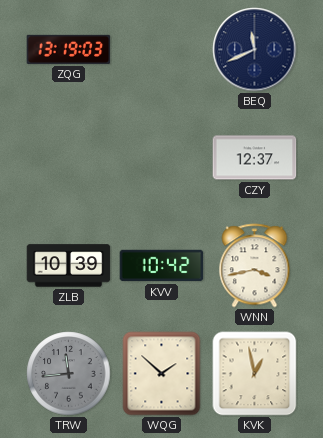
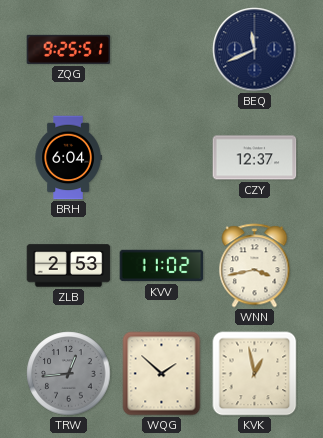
ZQG: 13:19 -> 9:25
BRH: none -> 6:04
ZLB: 10:39 -> 2:53
KVV: 10:42 -> 11:02
TRW: 11:44 -> 12:44
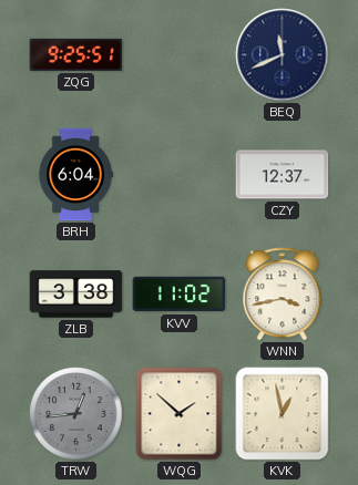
ZLB: 2:53 -> 3:38
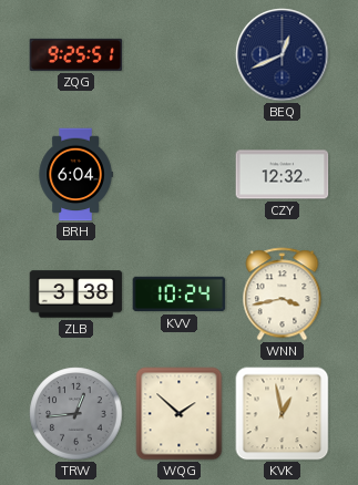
BEQ: 11:41 -> 12:41
CZY: 12:37 -> 12:32
KVV: 11:02 -> 10:24
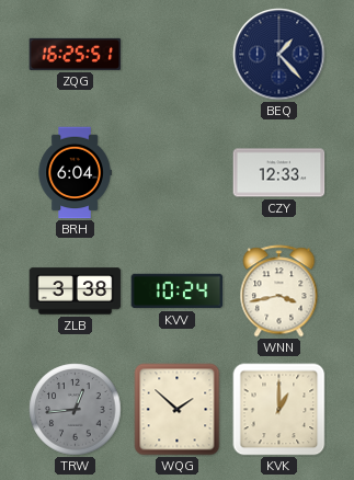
ZQG: 9:25 -> 16:25
BEQ: 12:41 -> 1:23
CZY: 12:32 -> 12:33
KVK: 12:58 -> 1:00
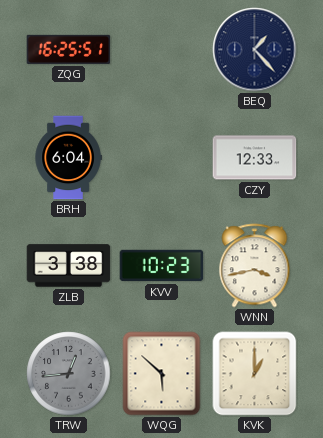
KVV: 10:24 -> 10:23
WQG: 1:52 -> 5:52
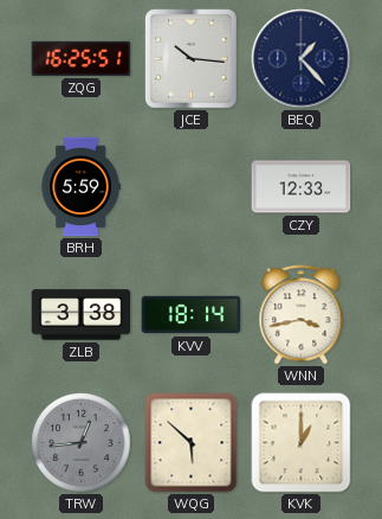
JCE: none -> 10:16
BRH: 6:04 -> 5:59
KVV: 10:23 -> 18:14
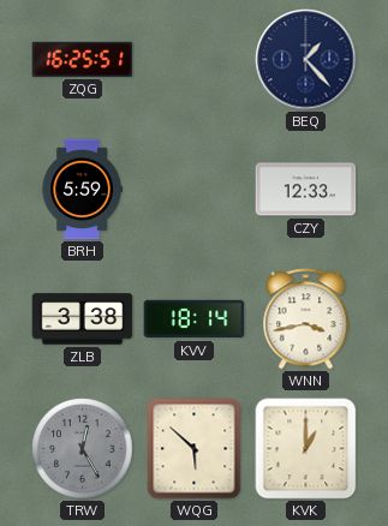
JCE: 10:16 -> none
TRW: 12:44 -> 12:25
